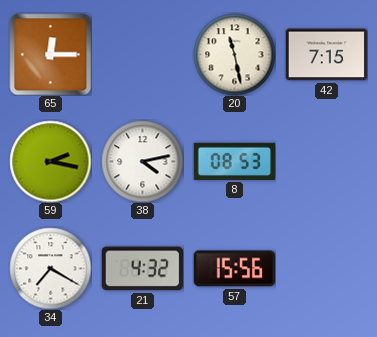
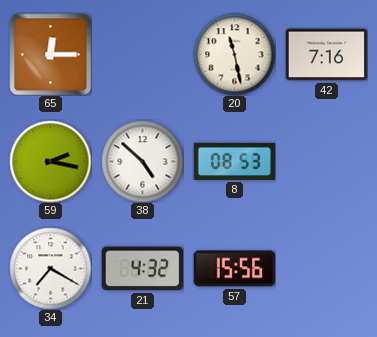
42: 7:15 -> 7:16
38: 4:13 -> 4:52
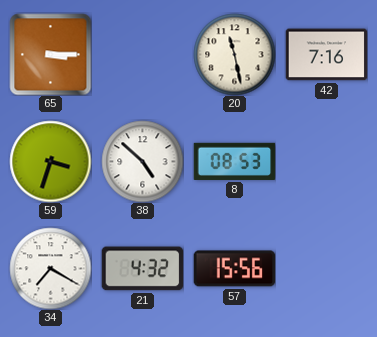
65: 12:15 -> 3:15
59: 2:17 -> 3:33
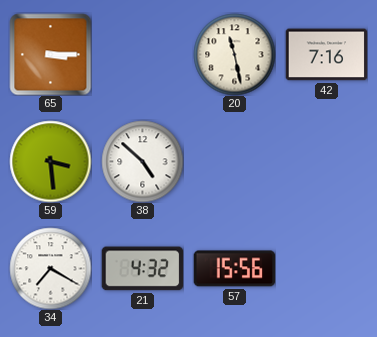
59: 3:33 -> 3:29
8: 08:53 -> none
